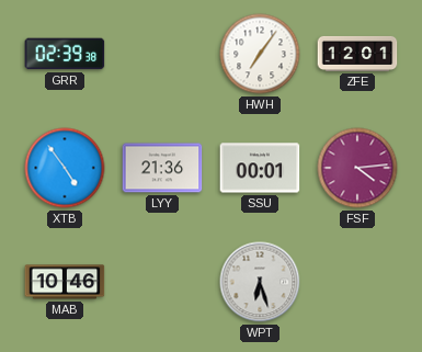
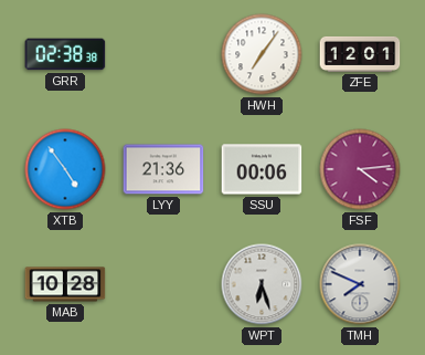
GRR: 02:39 -> 02:38
SSU: 00:01 -> 00:06
MAB: 10:46 -> 10:28
TMH: none -> 7:49
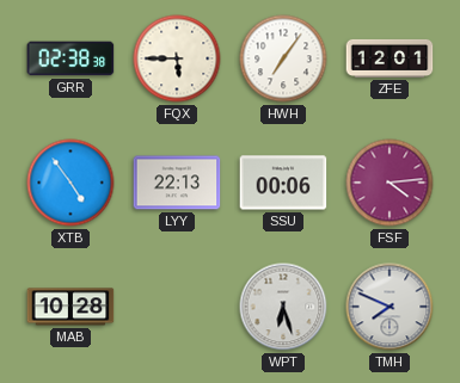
FQX: none -> 5:45
LYY: 21:36 -> 22:13
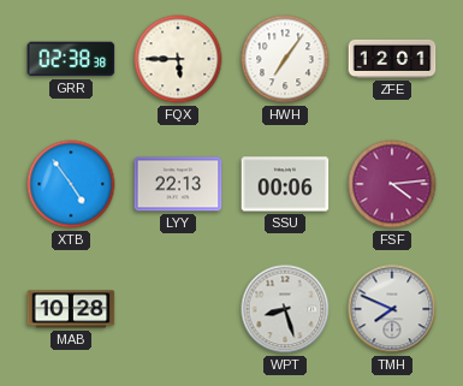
WPT: 6:27 -> 8:27
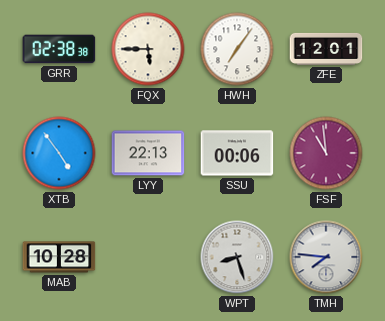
FSF: 4:14 -> 10:59
TMH: 7:49 -> 7:46
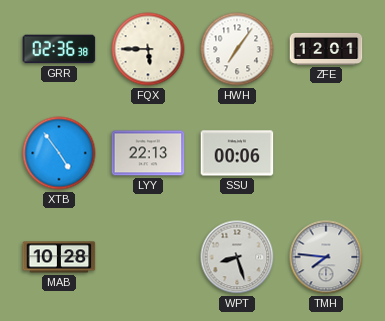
GRR: 02:38 -> 02:36
FSF: 10:59 -> none
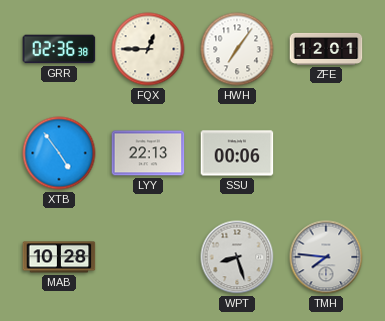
FQX: 5:45 -> 12:45
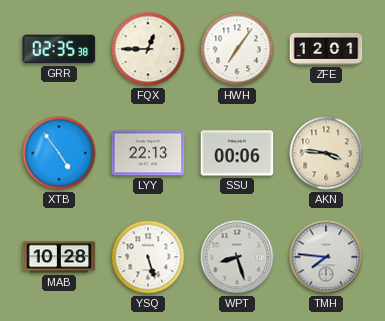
GRR: 02:36 -> 02:35
AKN: none -> 3:46
YSQ: none -> 5:27
